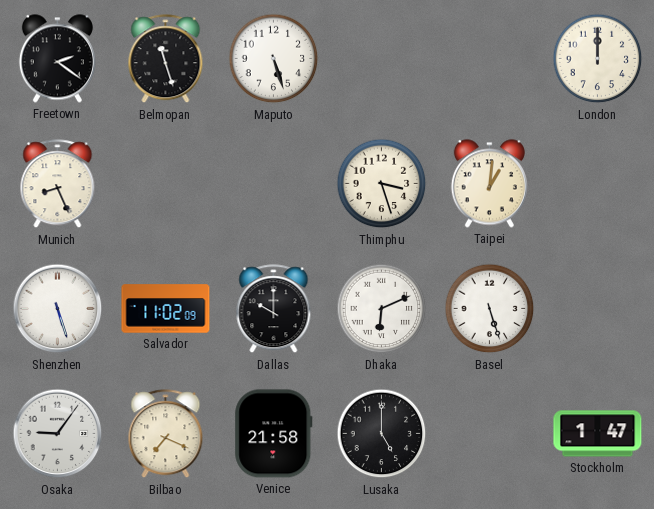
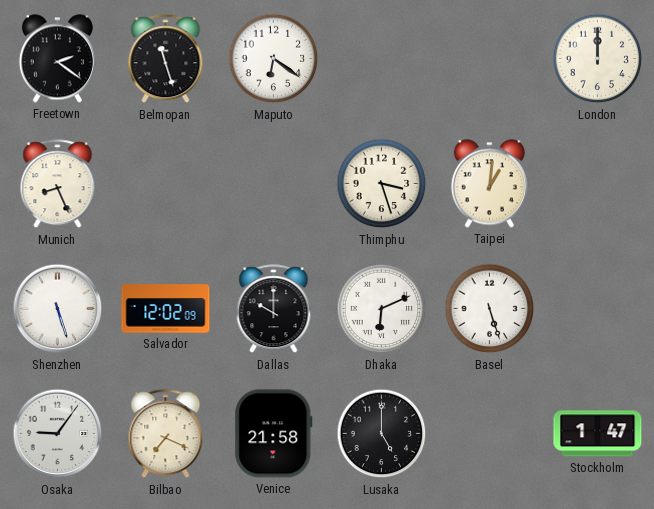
Maputo: 5:27 -> 6:21
Salvador: 11:02 -> 12:02
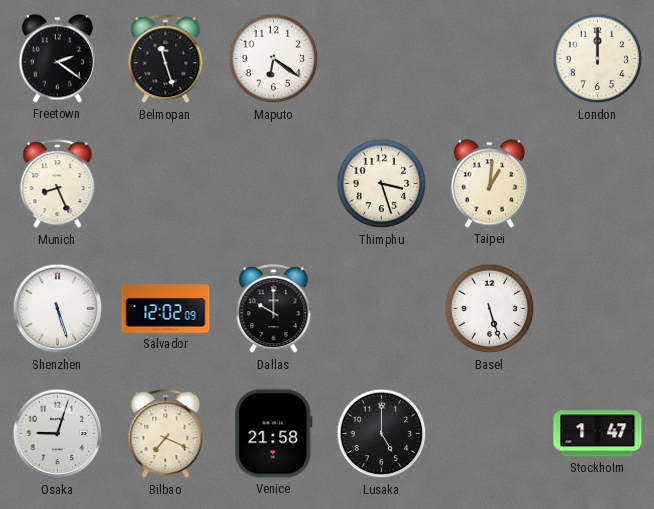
Dhaka: 6:11 -> none
Osaka: 9:06 -> 9:03
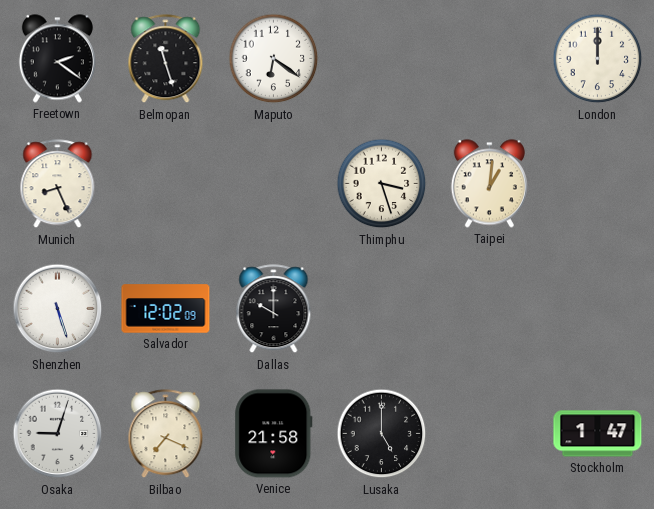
Basel: 5:27 -> none
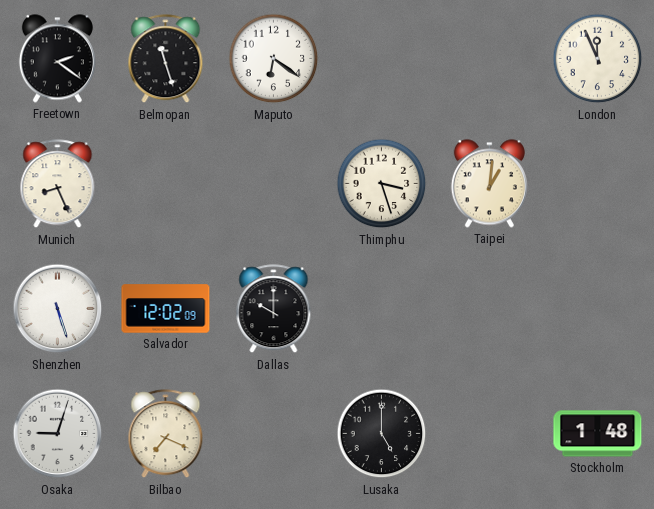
London: 12:00 -> 11:56
Venice: 21:58 -> none
Stockholm: 1:47 -> 1:48
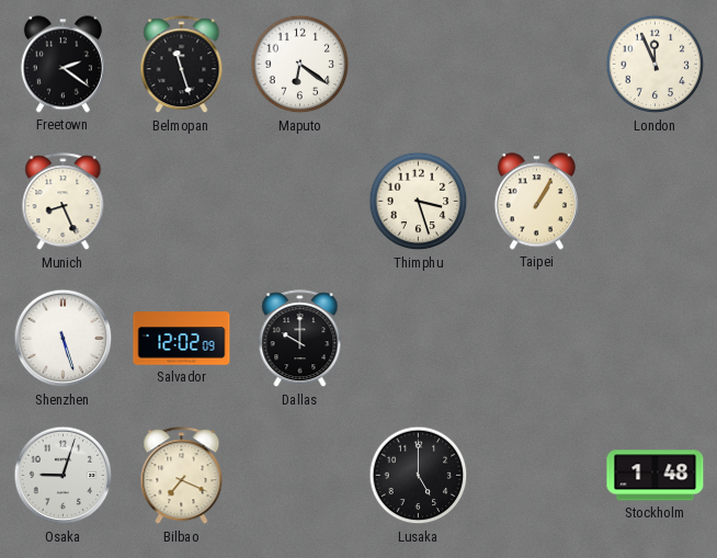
Taipei: 1:01 -> 1:05
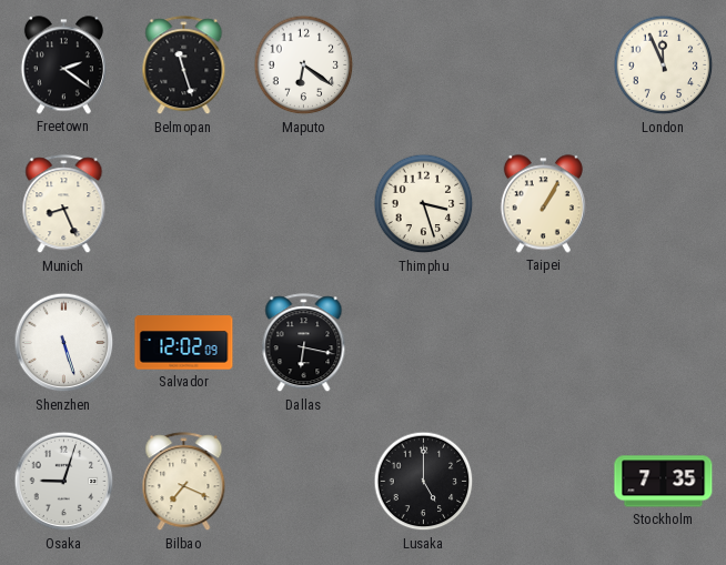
Dallas: 10:00 -> 6:17
Stockholm: 1:48 -> 7:35
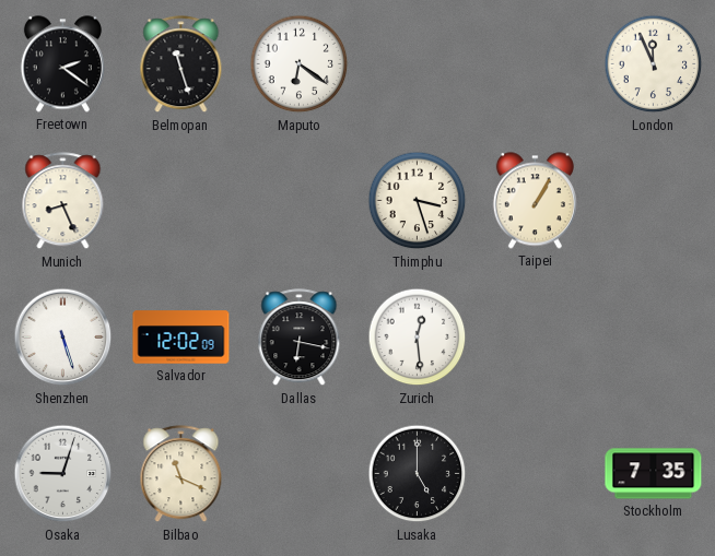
Zurich: none -> 12:29
Bilbao: 7:19 -> 11:19
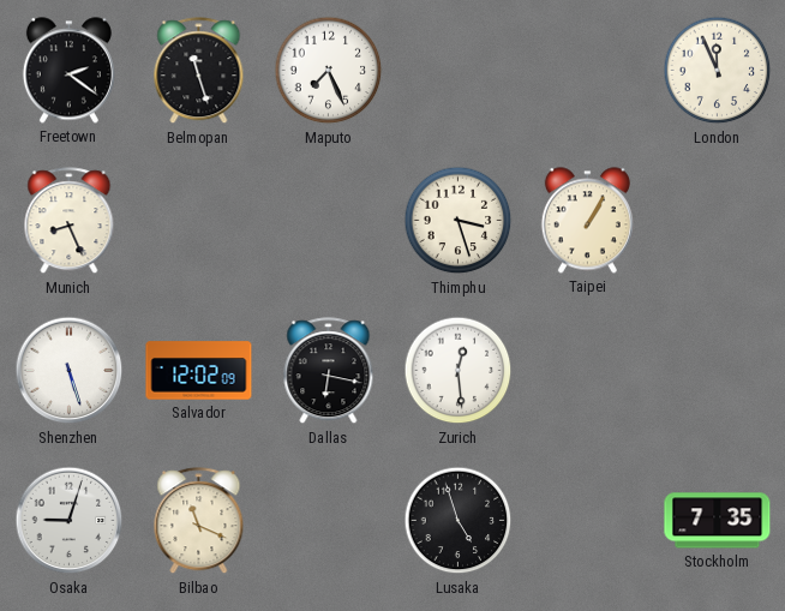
Maputo: 6:21 -> 7:26
Lusaka: 5:00 -> 4:57
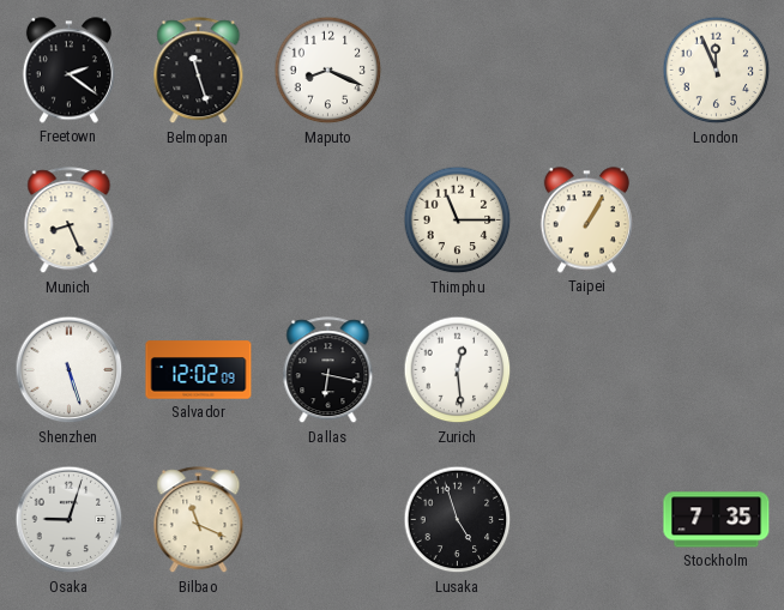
Maputo: 7:26 -> 8:19
Thimphu: 3:27 -> 11:15
